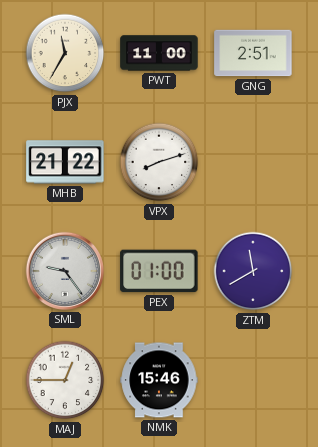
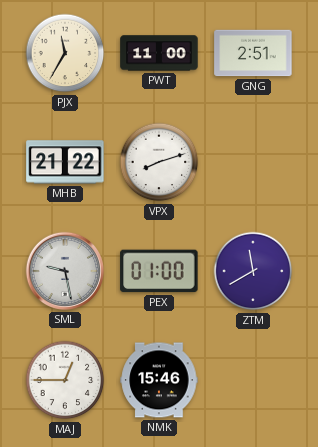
SML: 9:24 -> 9:28
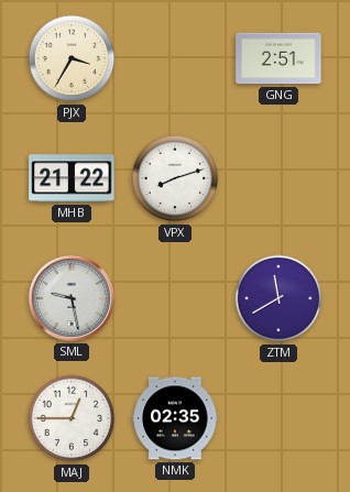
PJX: 11:35 -> 3:35
PWT: 11:00 -> none
PEX: 01:00 -> none
NMK: 15:46 -> 02:35
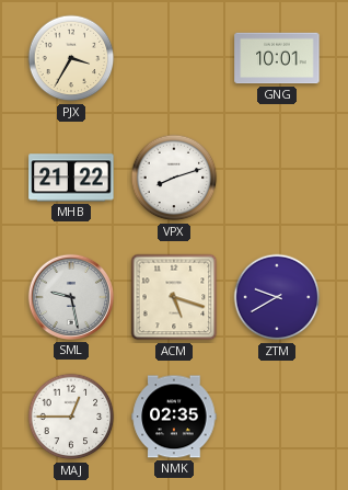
GNG: 2:51 -> 10:01
ACM: none -> 5:18
ZTM: 11:40 -> 9:40
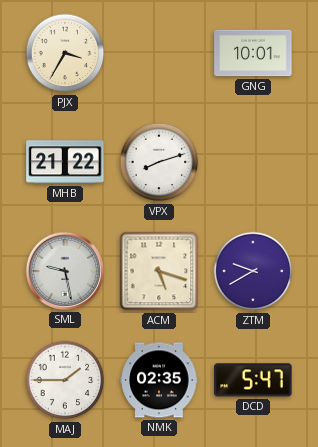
MAJ: 12:45 -> 1:45
DCD: none -> 5:47
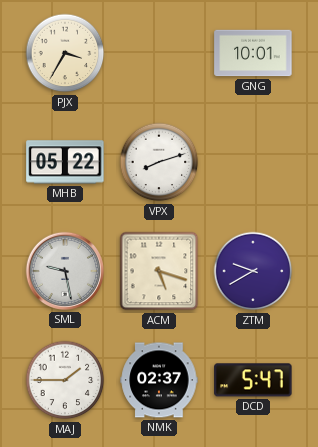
MHB: 21:22 -> 05:22
NMK: 02:35 -> 02:37
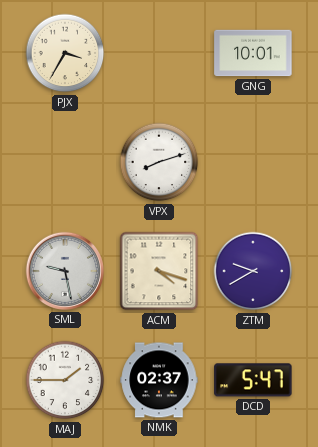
MHB: 05:22 -> none
ACM: 5:18 -> 4:18
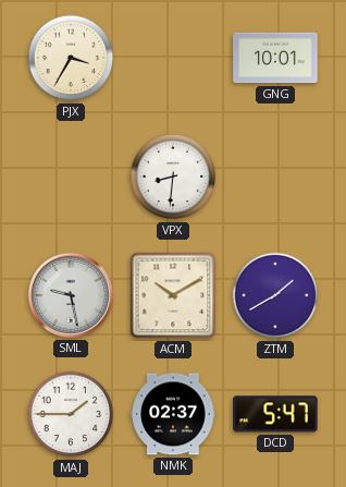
VPX: 8:12 -> 8:31
ACM: 4:18 -> 10:10
ZTM: 9:40 -> 1:40
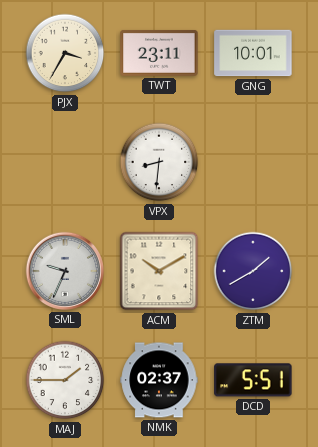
TWT: none -> 23:11
SML: 9:28 -> 9:34
DCD: 5:47 -> 5:51
